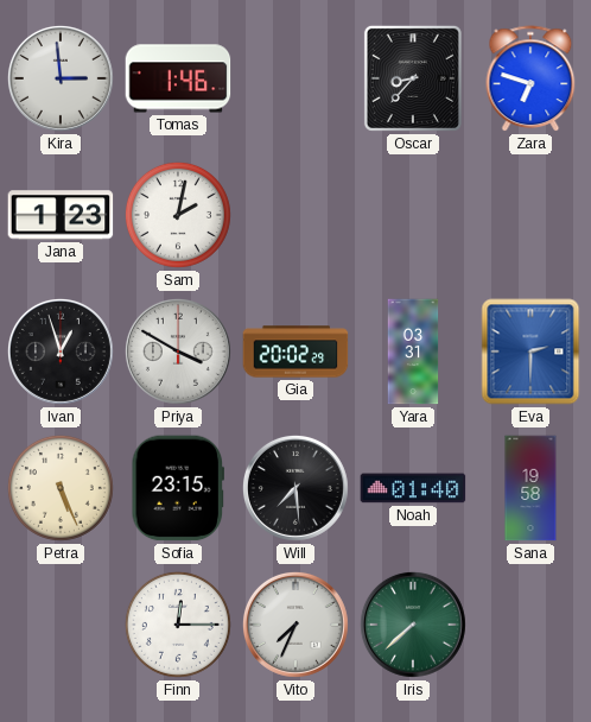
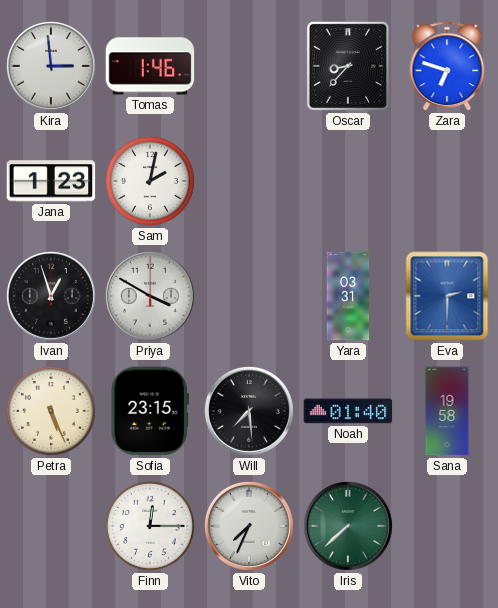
Gia: 20:02 -> none
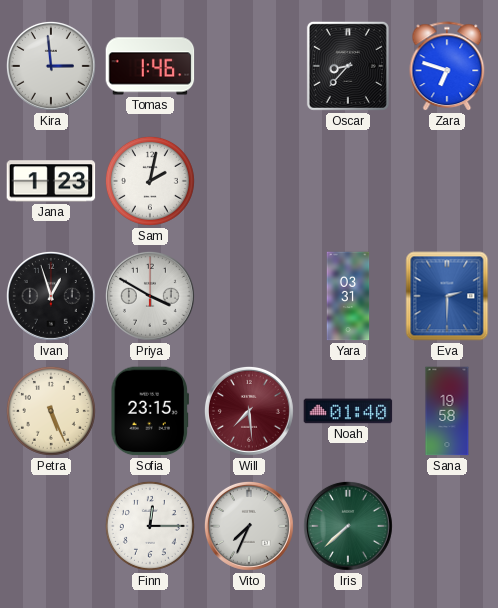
Will dial: black -> burgundy
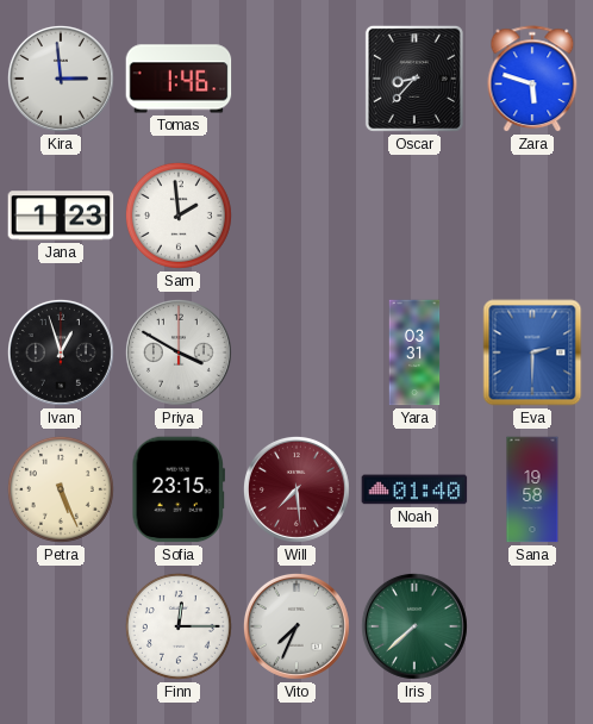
Zara: 6:48 -> 5:48
Sam: 2:02 -> 1:59
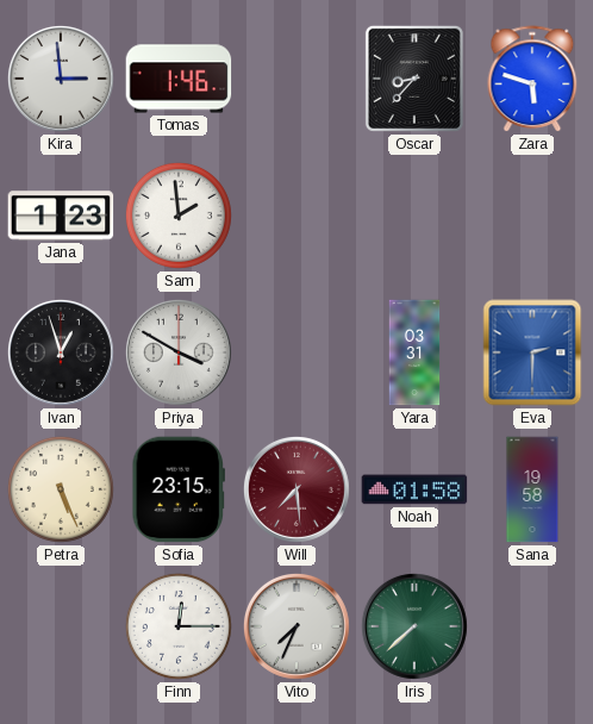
Noah: 01:40 -> 01:58
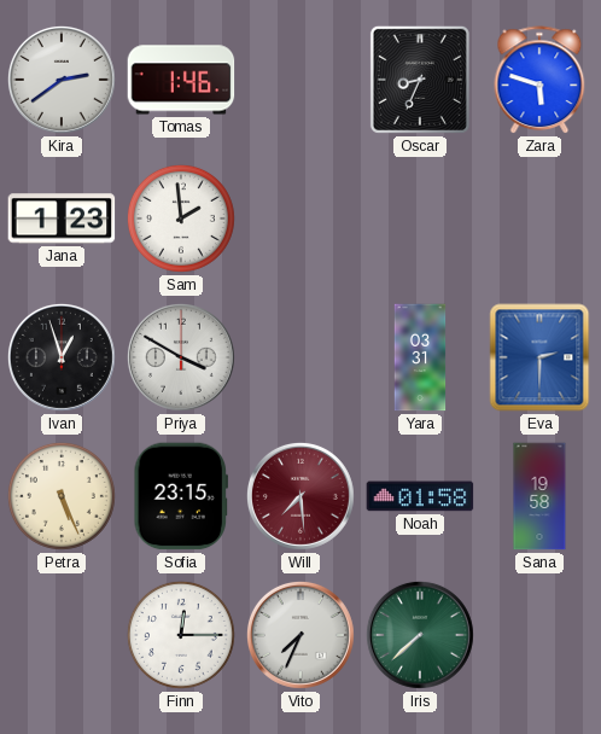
Kira: 2:59 -> 2:39
Oscar: 8:37 -> 8:34
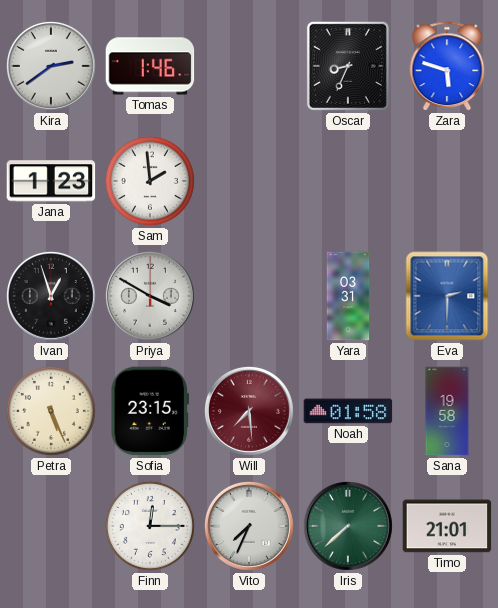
Timo: none -> 21:01
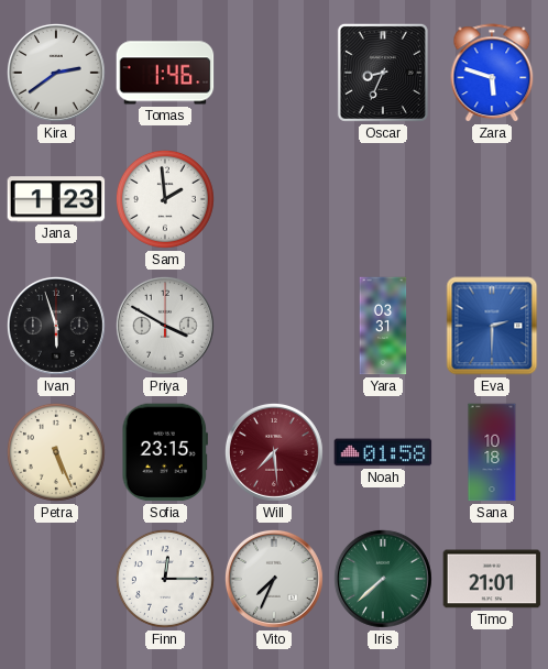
Ivan: 12:57 -> 5:57
Sana: 19:58 -> 10:18
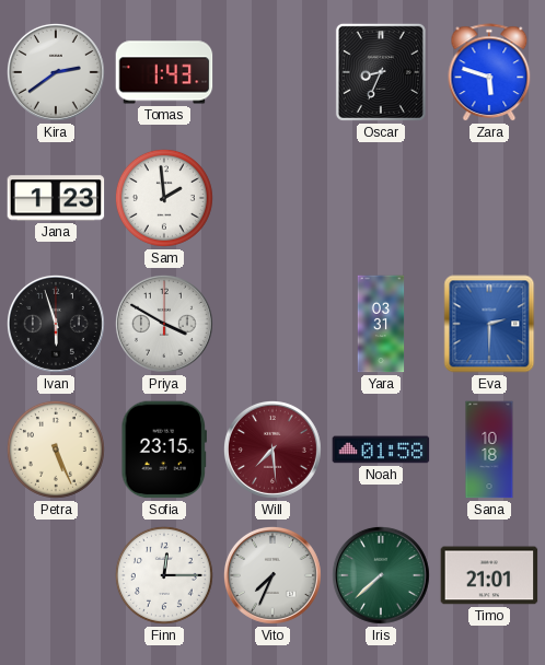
Tomas: 1:46 -> 1:43
